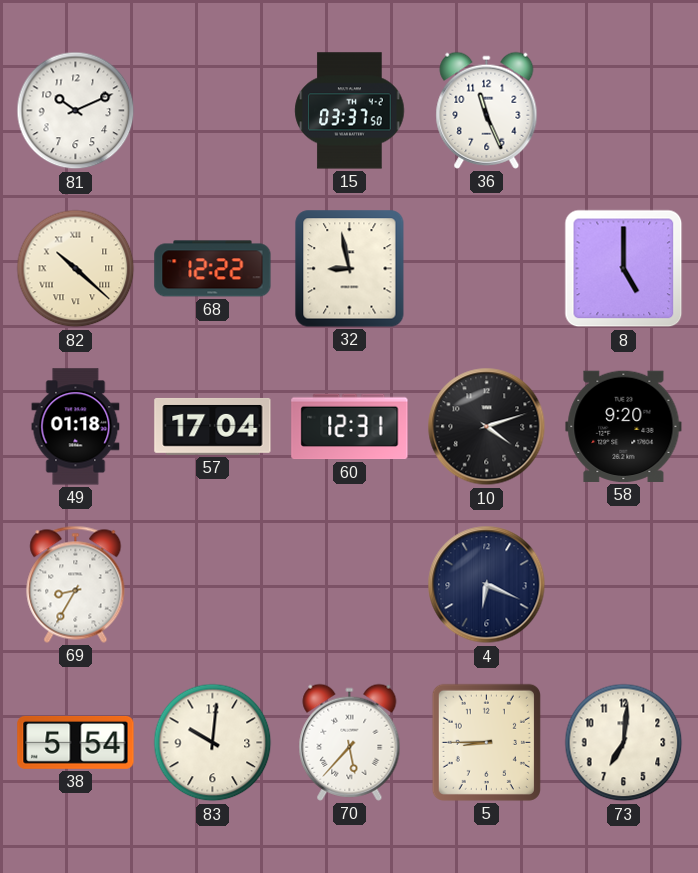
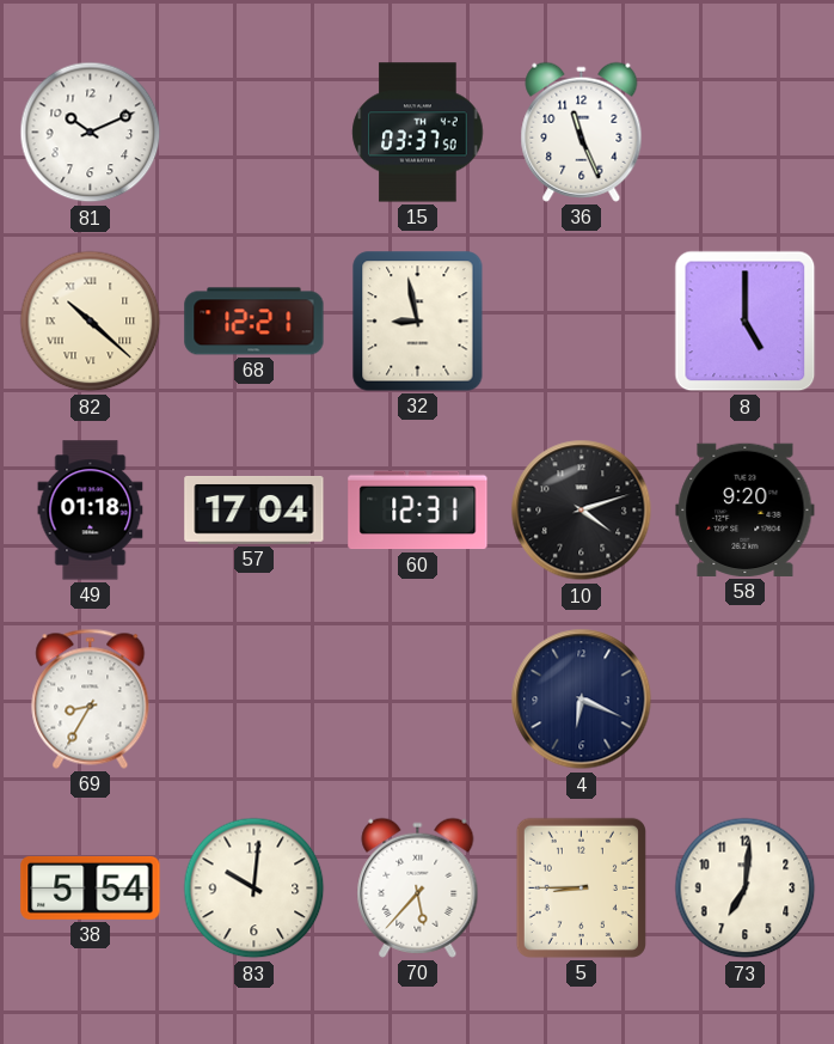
68: 12:22 -> 12:21
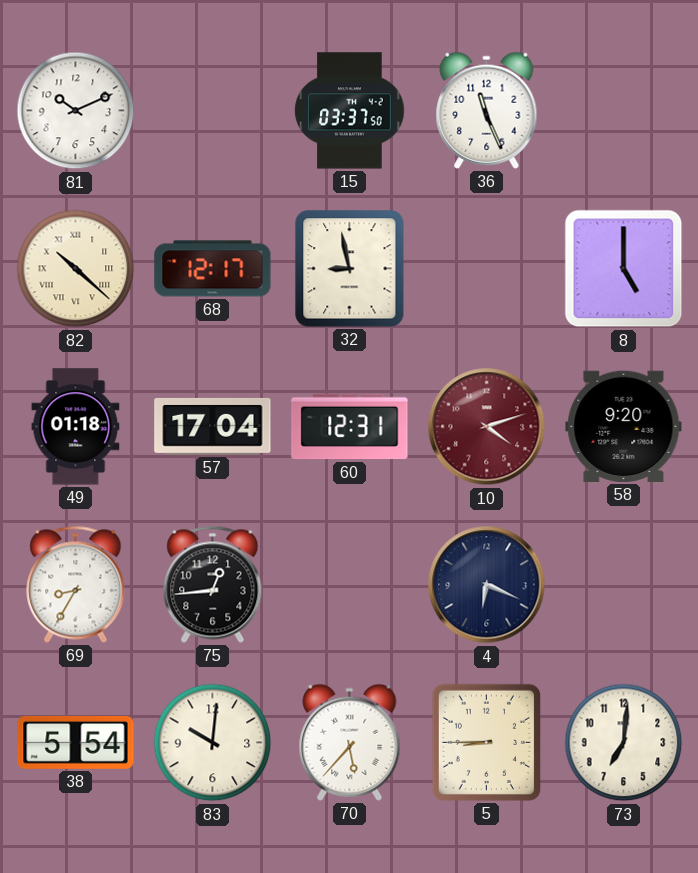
68: 12:21 -> 12:17
10 dial: black -> burgundy
75: none -> 12:44
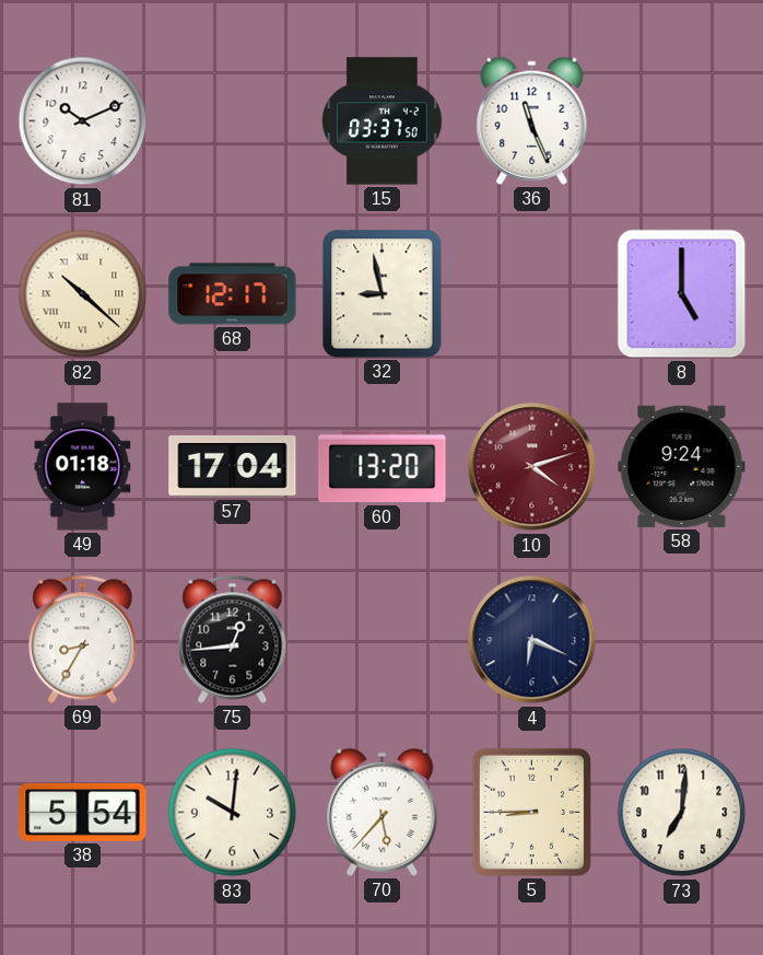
60: 12:31 -> 13:20
58: 9:20 -> 9:24
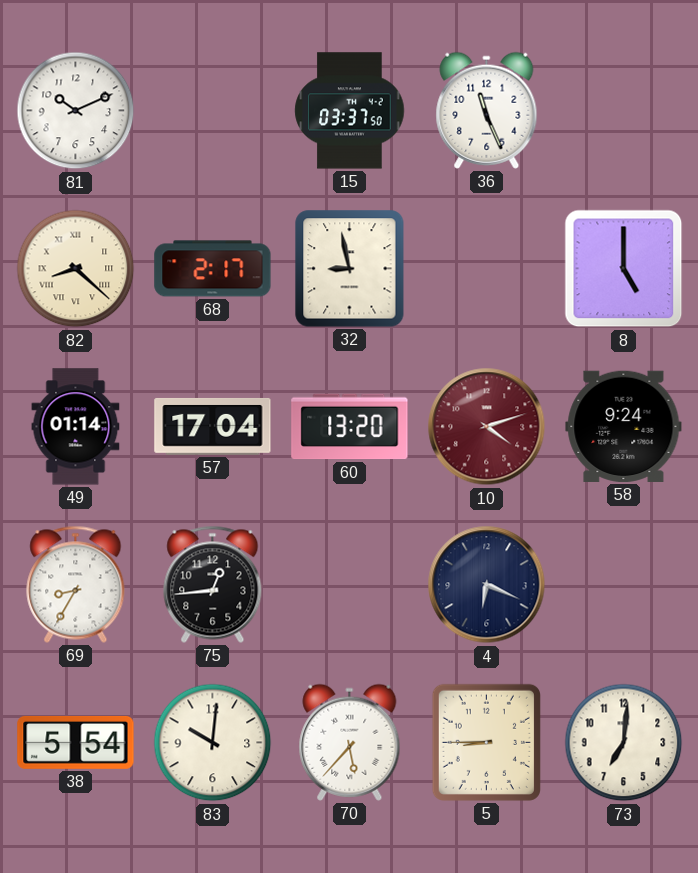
82: 10:22 -> 8:22
68: 12:17 -> 2:17
49: 01:18 -> 01:14
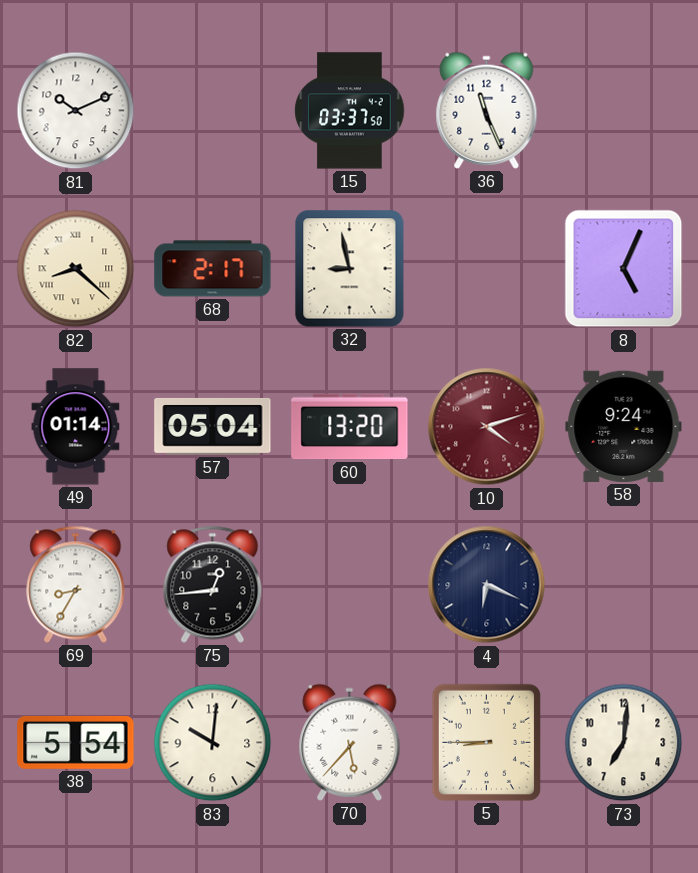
8: 5:00 -> 5:04
57: 17:04 -> 05:04
